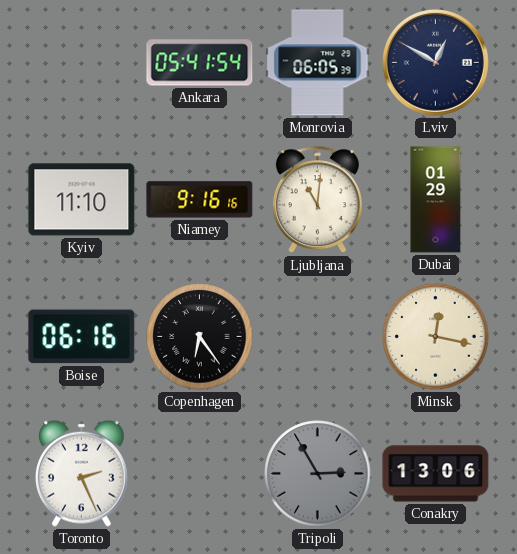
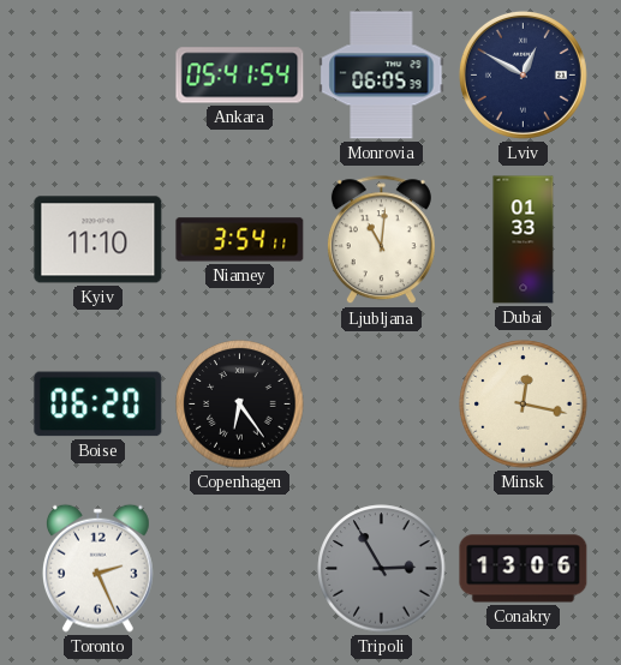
Niamey: 9:16 -> 3:54
Dubai: 01:29 -> 01:33
Boise: 06:16 -> 06:20
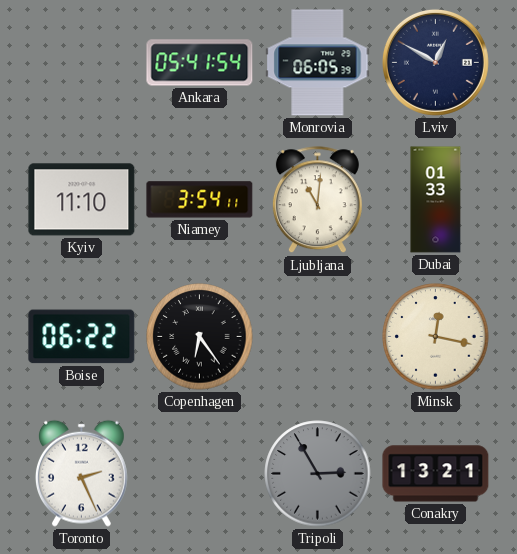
Boise: 06:20 -> 06:22
Conakry: 13:06 -> 13:21
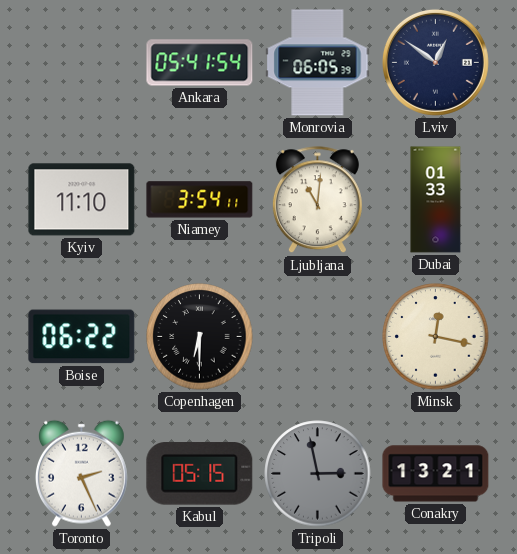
Lviv: 12:50 -> 12:51
Copenhagen: 6:24 -> 6:30
Kabul: none -> 05:15
Tripoli: 2:55 -> 2:58
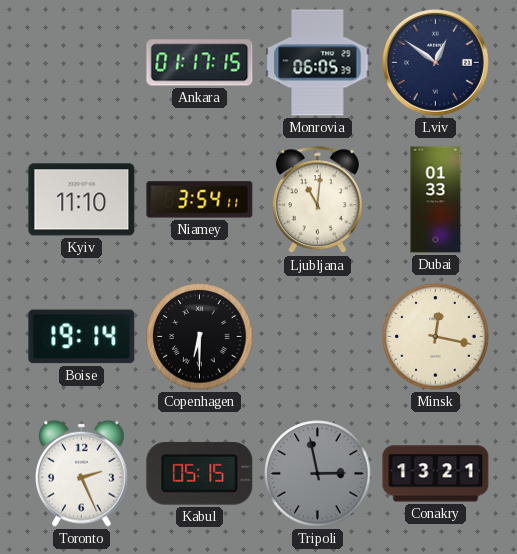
Ankara: 05:41 -> 01:17
Boise: 06:22 -> 19:14
